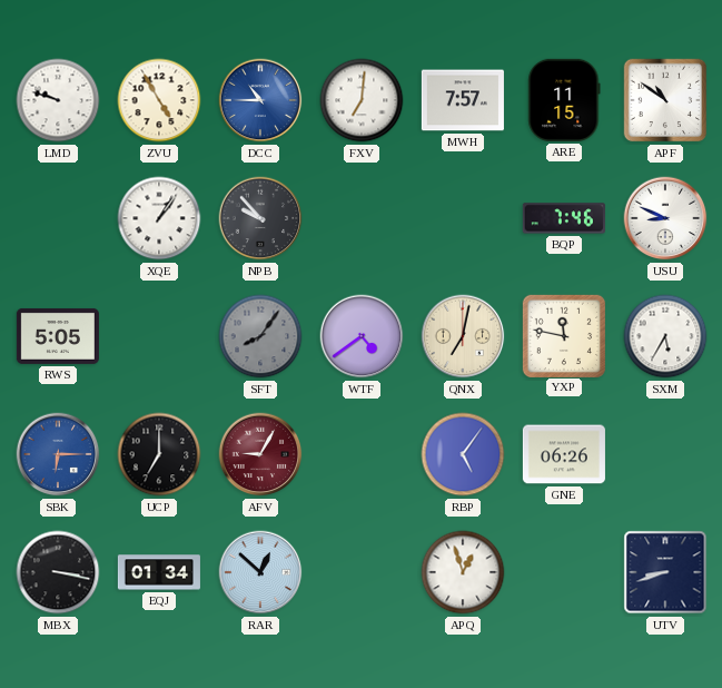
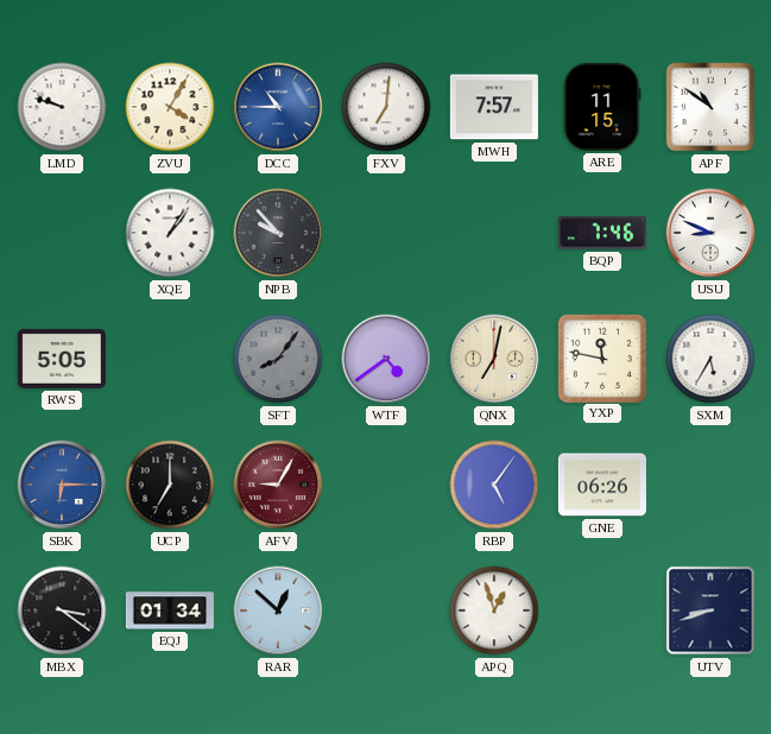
ZVU: 4:55 -> 4:05
MBX: 3:17 -> 3:21
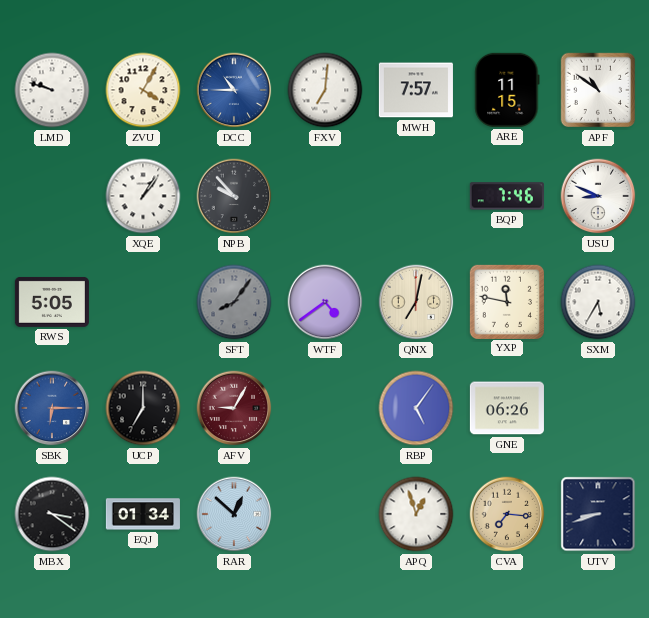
CVA: none -> 7:16
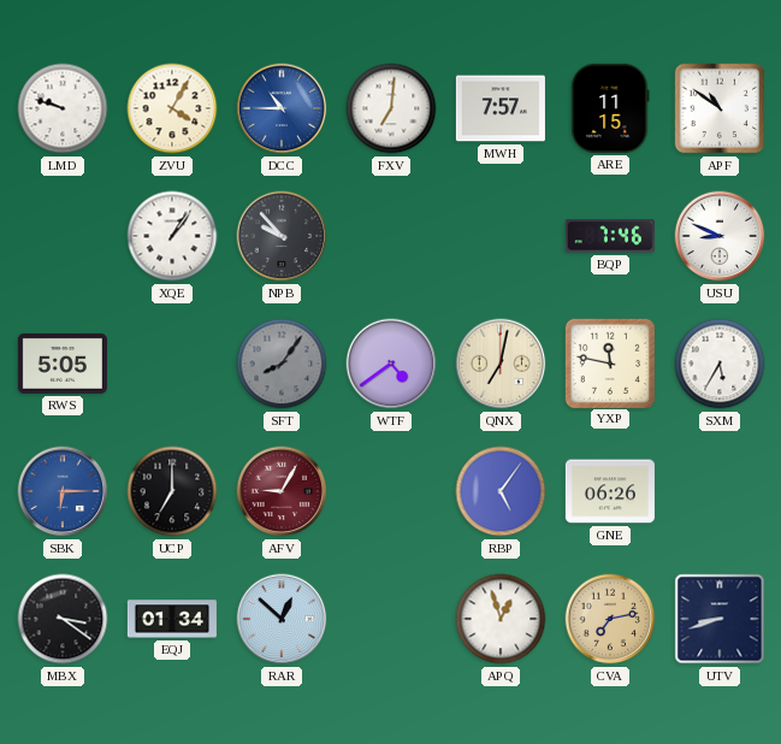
CVA: 7:16 -> 7:13
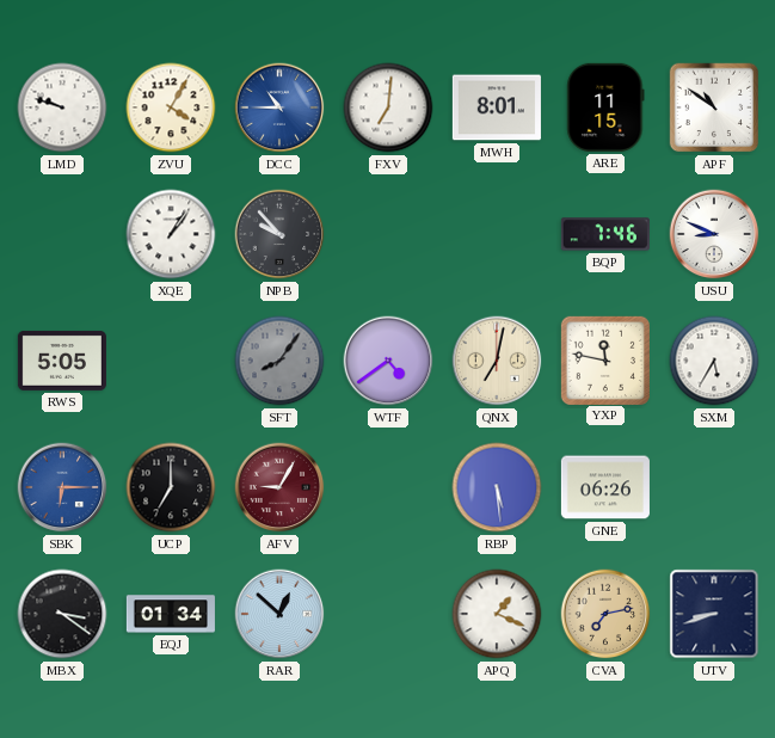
MWH: 7:57 -> 8:01
RBP: 5:06 -> 5:29
APQ: 12:57 -> 1:19
